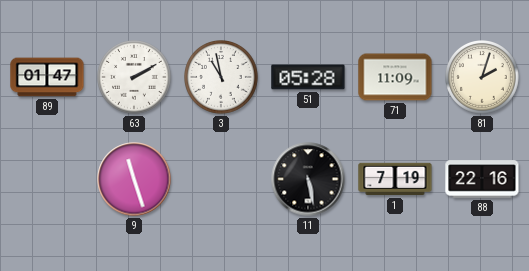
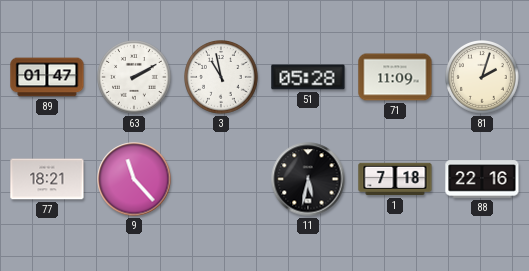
77: none -> 18:21
9: 11:27 -> 11:23
11: 5:28 -> 5:32
1: 7:19 -> 7:18
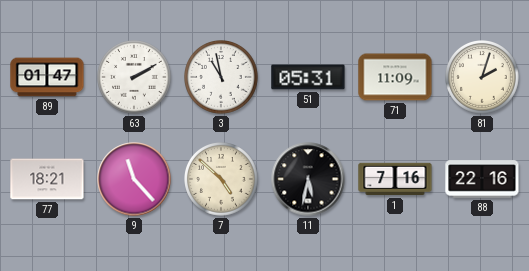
51: 05:28 -> 05:31
7: none -> 4:52
1: 7:18 -> 7:16
